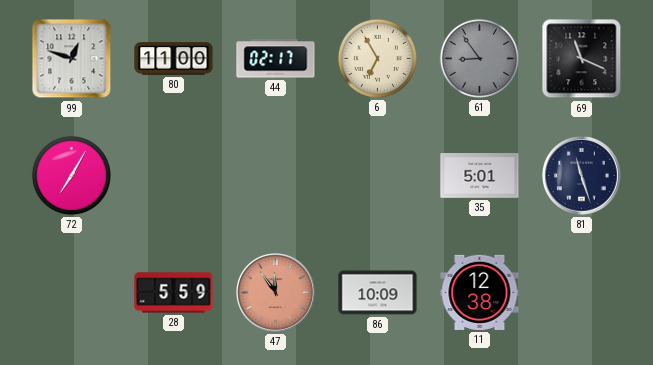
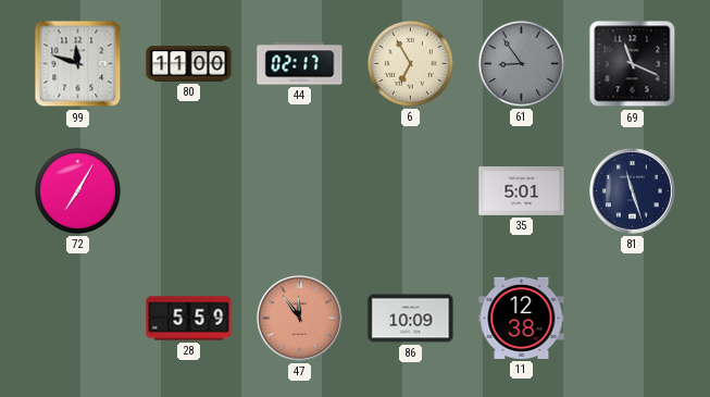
99: 12:48 -> 11:48
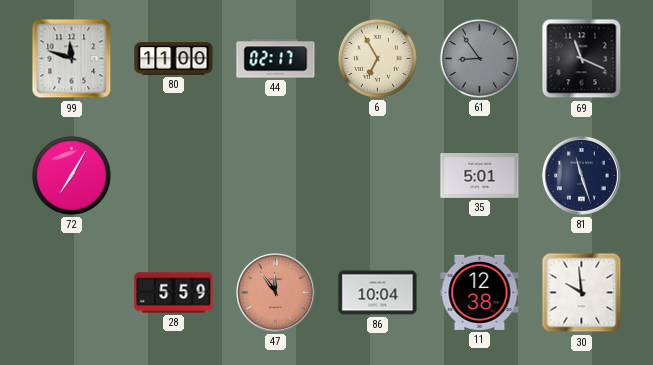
86: 10:09 -> 10:04
30: none -> 9:59
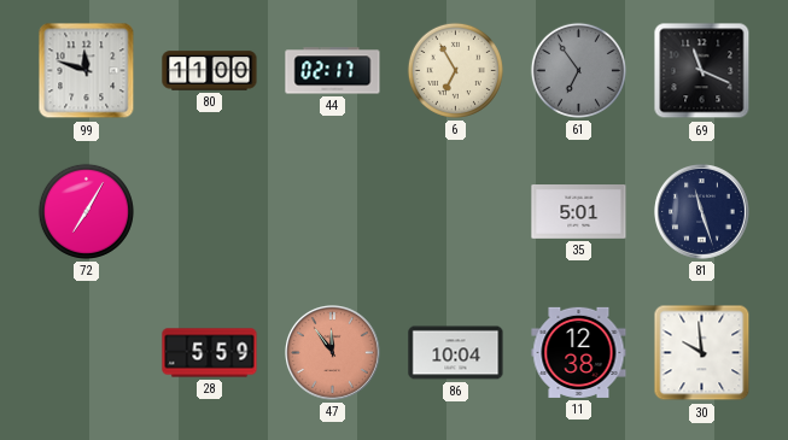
61: 8:54 -> 6:54
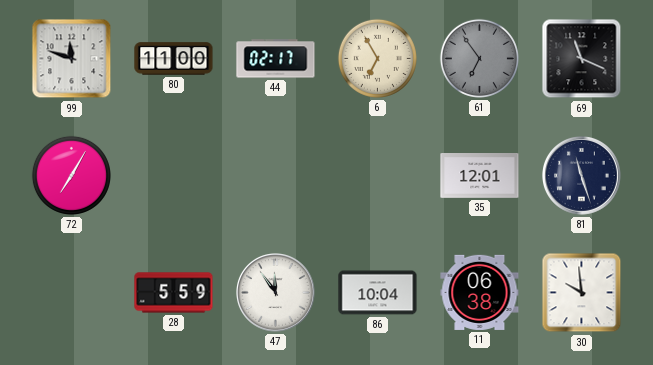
35: 5:01 -> 12:01
47 dial: salmon -> white
11: 12:38 -> 06:38
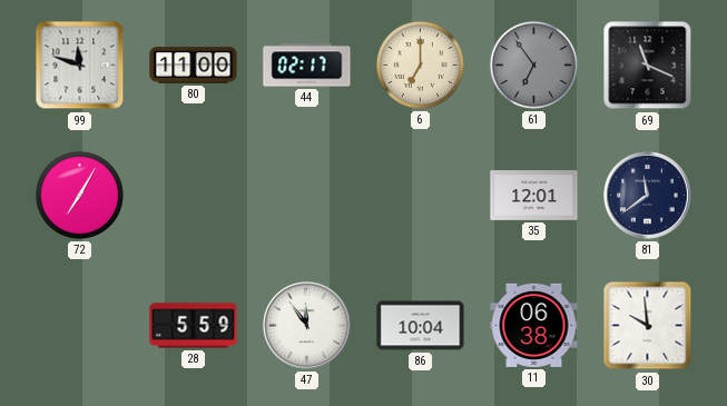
6: 6:55 -> 7:00
81: 11:27 -> 11:39
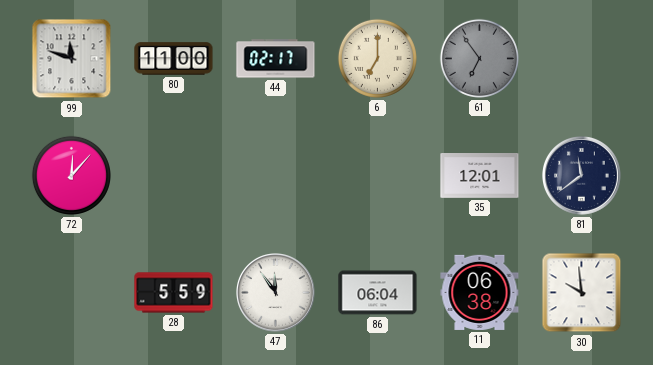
69: 11:19 -> none
72: 7:05 -> 12:07
86: 10:04 -> 06:04
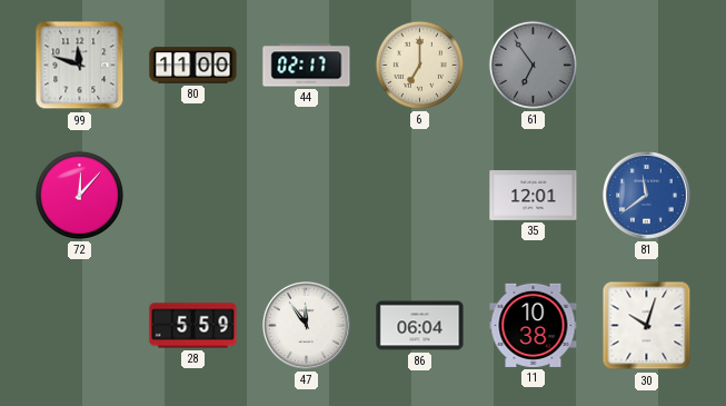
81 dial: navy -> blue
11: 06:38 -> 10:38
30: 9:59 -> 10:03
